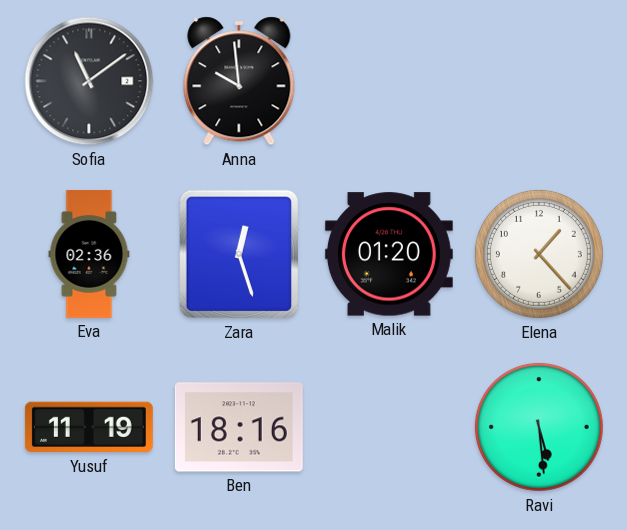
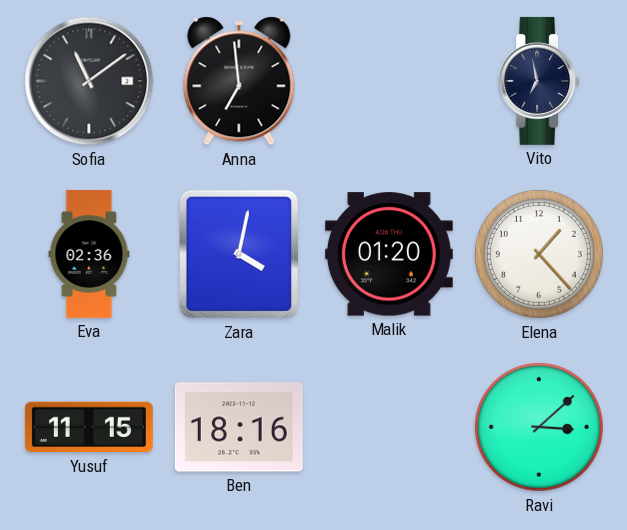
Anna: 9:59 -> 6:59
Vito: none -> 6:58
Zara: 12:27 -> 4:02
Yusuf: 11:19 -> 11:15
Ravi: 5:29 -> 3:08
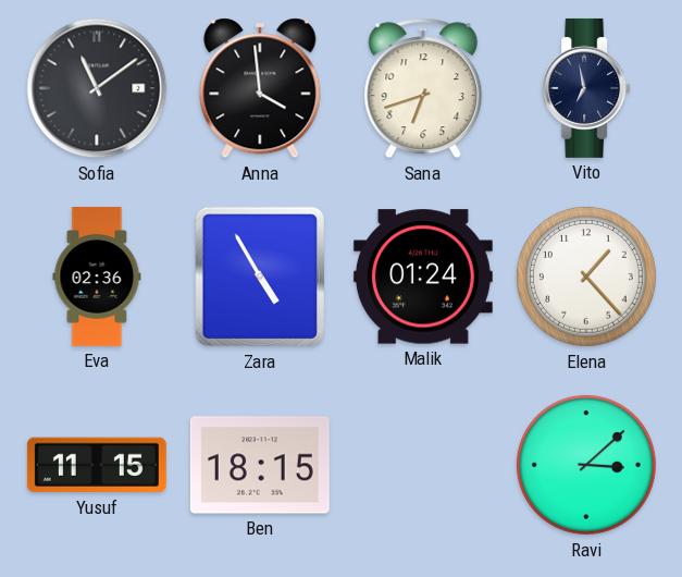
Anna: 6:59 -> 3:59
Sana: none -> 6:42
Zara: 4:02 -> 4:55
Malik: 01:20 -> 01:24
Ben: 18:16 -> 18:15
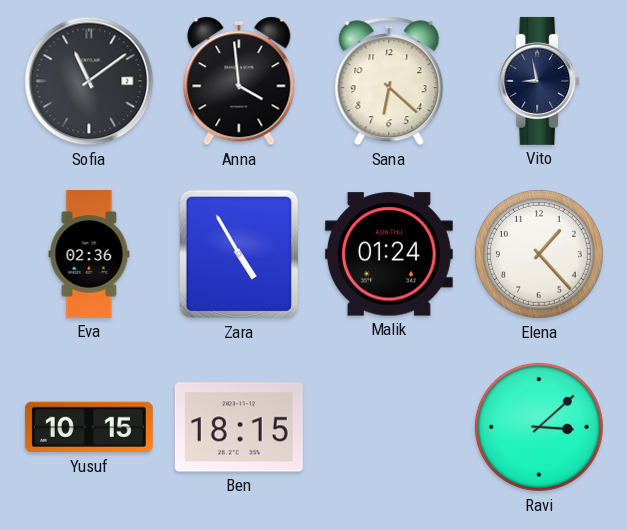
Sana: 6:42 -> 6:22
Vito: 6:58 -> 8:58
Yusuf: 11:15 -> 10:15
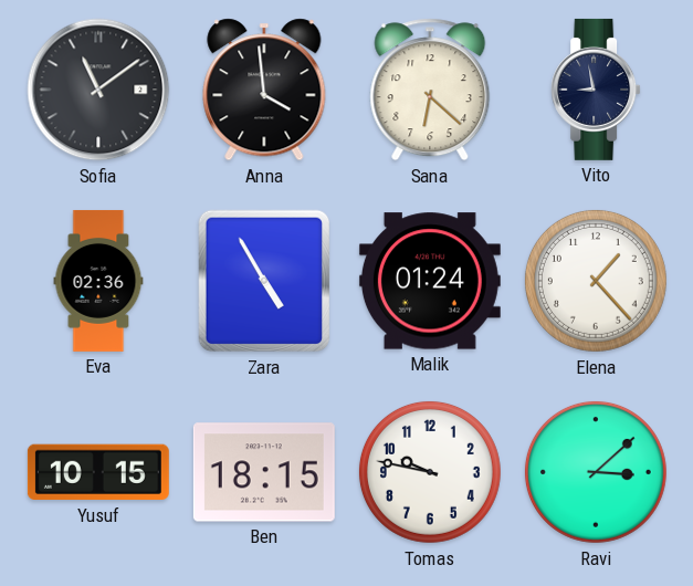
Tomas: none -> 9:47
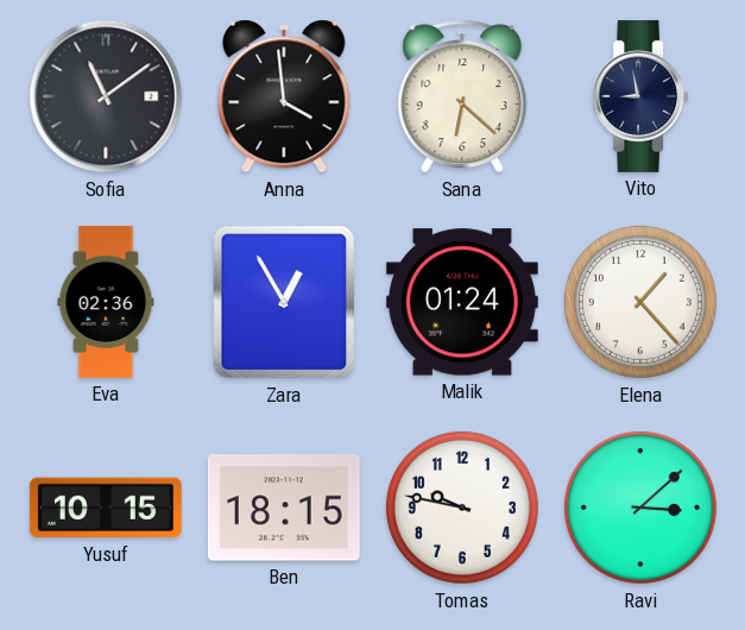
Zara: 4:55 -> 12:55
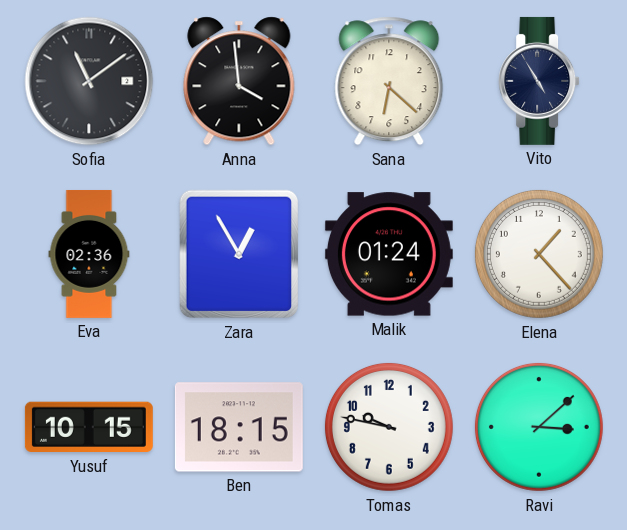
Vito: 8:58 -> 4:55
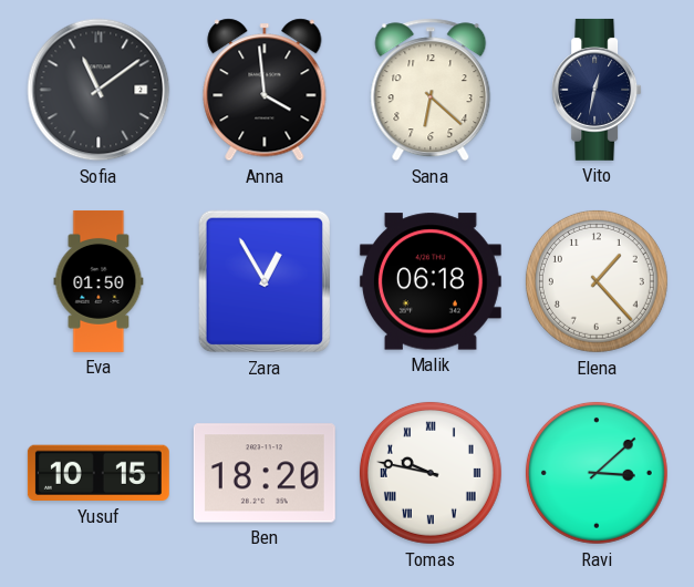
Vito: 4:55 -> 12:32
Eva: 02:36 -> 01:50
Malik: 01:24 -> 06:18
Ben: 18:15 -> 18:20
Tomas numerals: Arabic -> Roman
